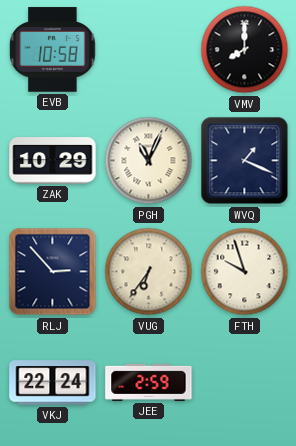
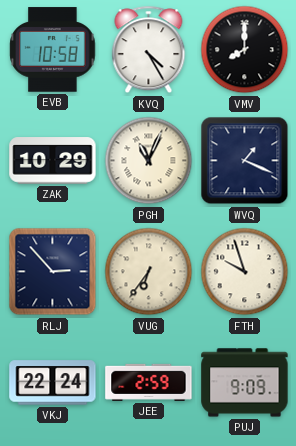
KVQ: none -> 4:25
PUJ: none -> 9:09
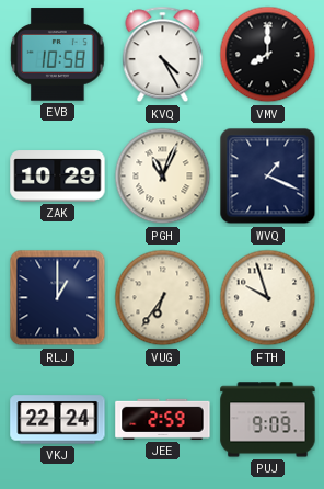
RLJ: 2:53 -> 1:00
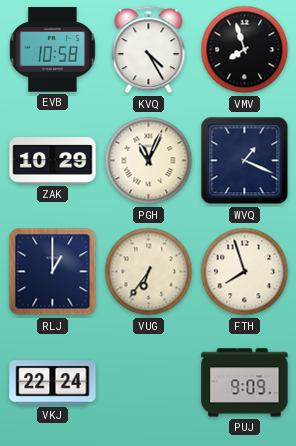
VMV: 8:00 -> 7:57
FTH: 9:57 -> 7:57
JEE: 2:59 -> none
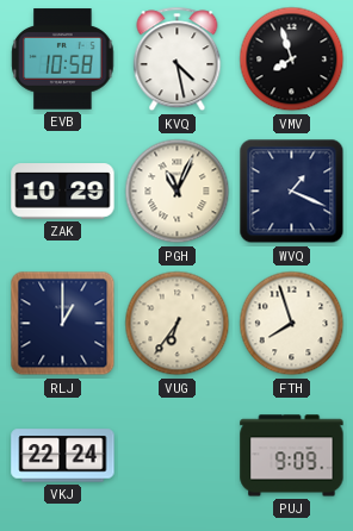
KVQ: 4:25 -> 4:28
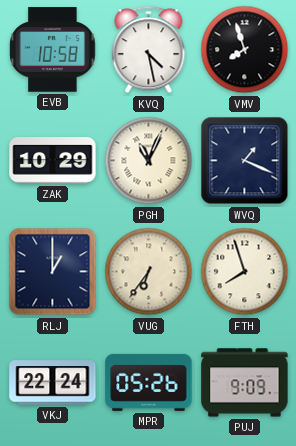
MPR: none -> 05:26
